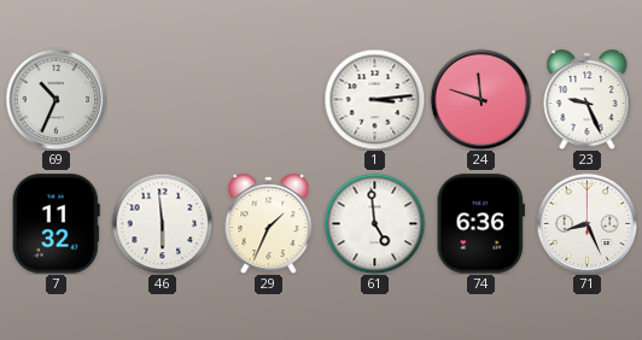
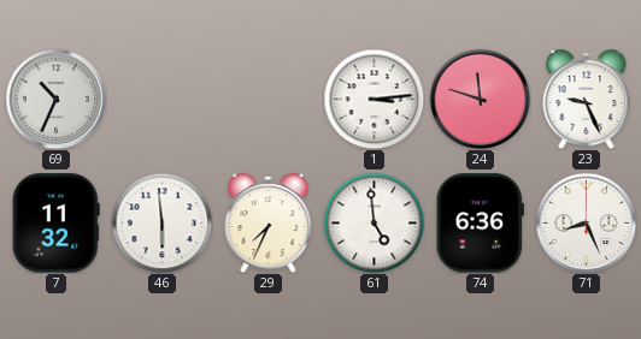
29: 1:34 -> 7:34
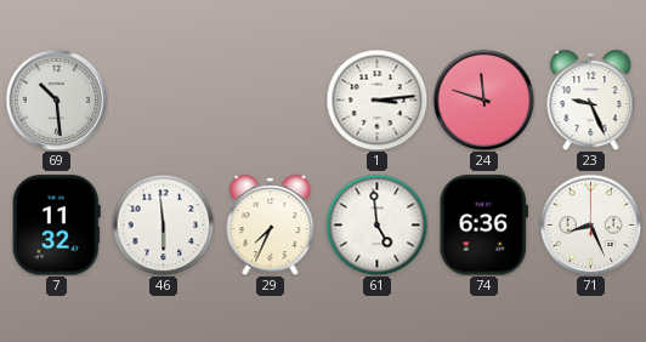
69: 10:34 -> 10:29
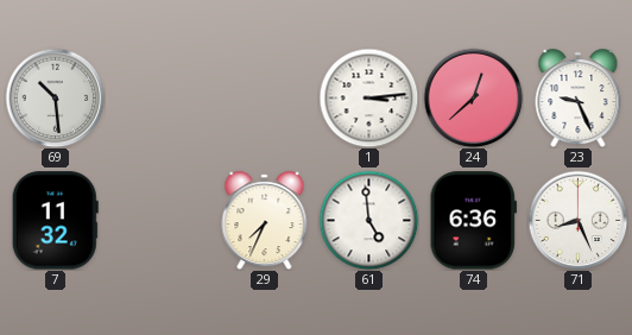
24: 11:48 -> 12:38
46: 5:59 -> none
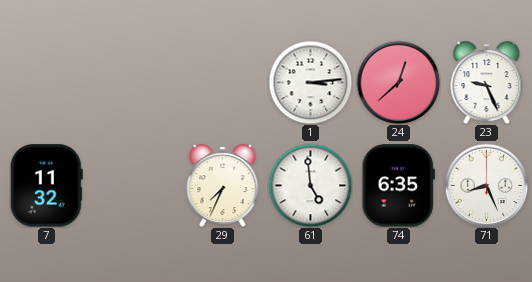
69: 10:29 -> none
74: 6:36 -> 6:35
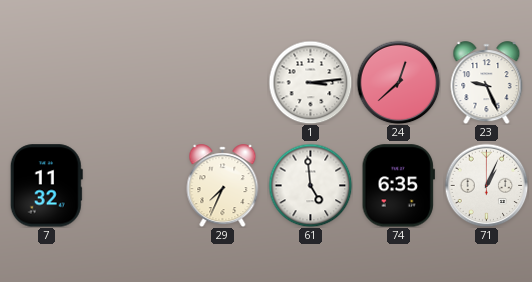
71: 8:26 -> 1:04
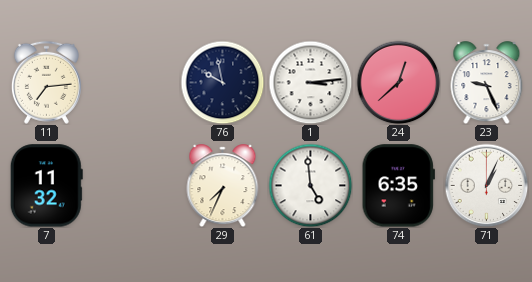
11: none -> 7:14
76: none -> 9:58
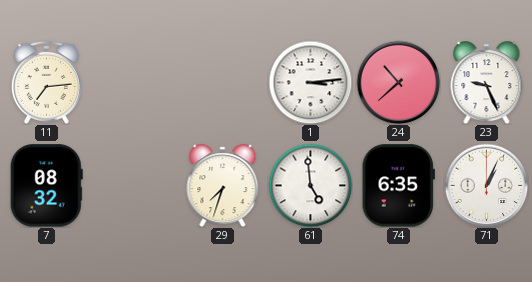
76: 9:58 -> none
24: 12:38 -> 10:38
7: 11:32 -> 08:32
29: 7:34 -> 7:33
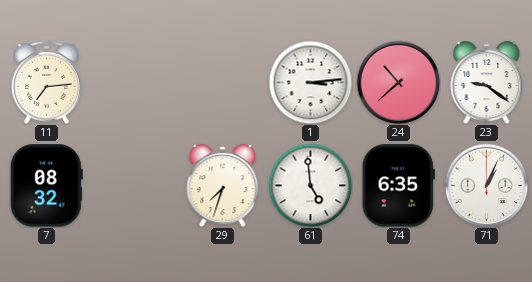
23: 9:26 -> 9:21
